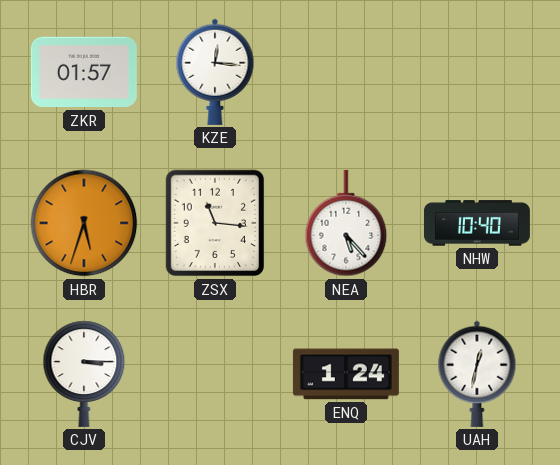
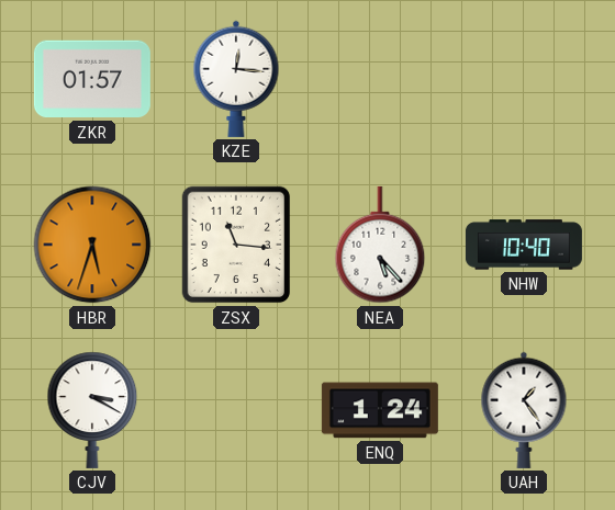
CJV: 3:15 -> 3:20
UAH: 12:32 -> 1:24
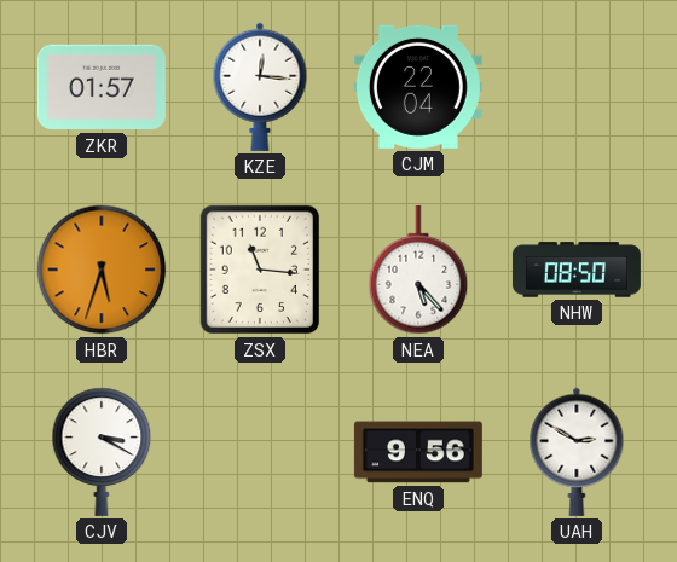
CJM: none -> 22:04
NHW: 10:40 -> 08:50
ENQ: 1:24 -> 9:56
UAH: 1:24 -> 2:50
